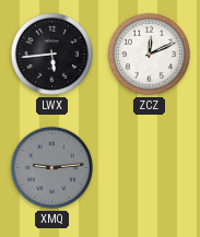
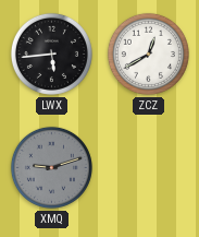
ZCZ: 12:11 -> 12:40
XMQ: 9:14 -> 9:12
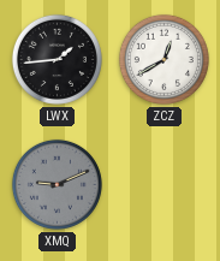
LWX: 5:44 -> 1:44
XMQ: 9:12 -> 9:11
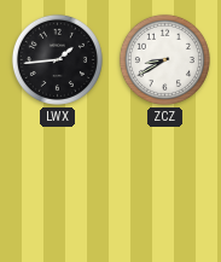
ZCZ: 12:40 -> 8:40
XMQ: 9:11 -> none
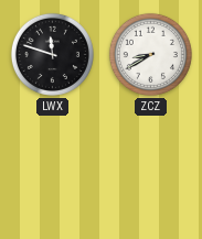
LWX: 1:44 -> 11:48
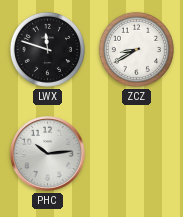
PHC: none -> 10:14
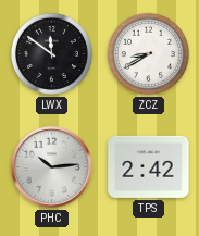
LWX: 11:48 -> 11:51
TPS: none -> 2:42
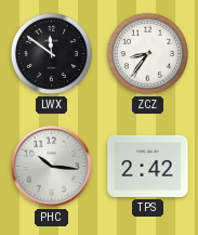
ZCZ: 8:40 -> 8:36
PHC: 10:14 -> 10:16
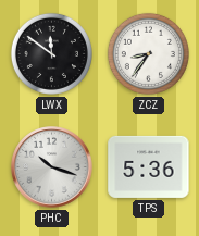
PHC: 10:16 -> 10:18
TPS: 2:42 -> 5:36
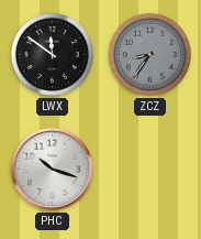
ZCZ dial: white -> grey
TPS: 5:36 -> none
